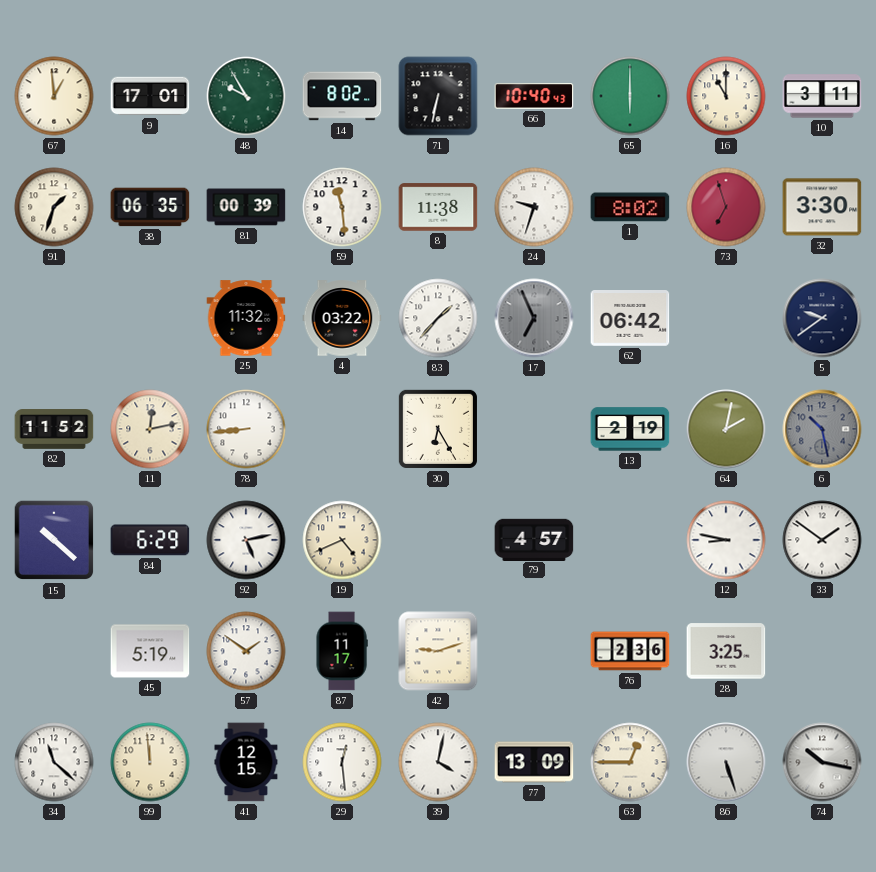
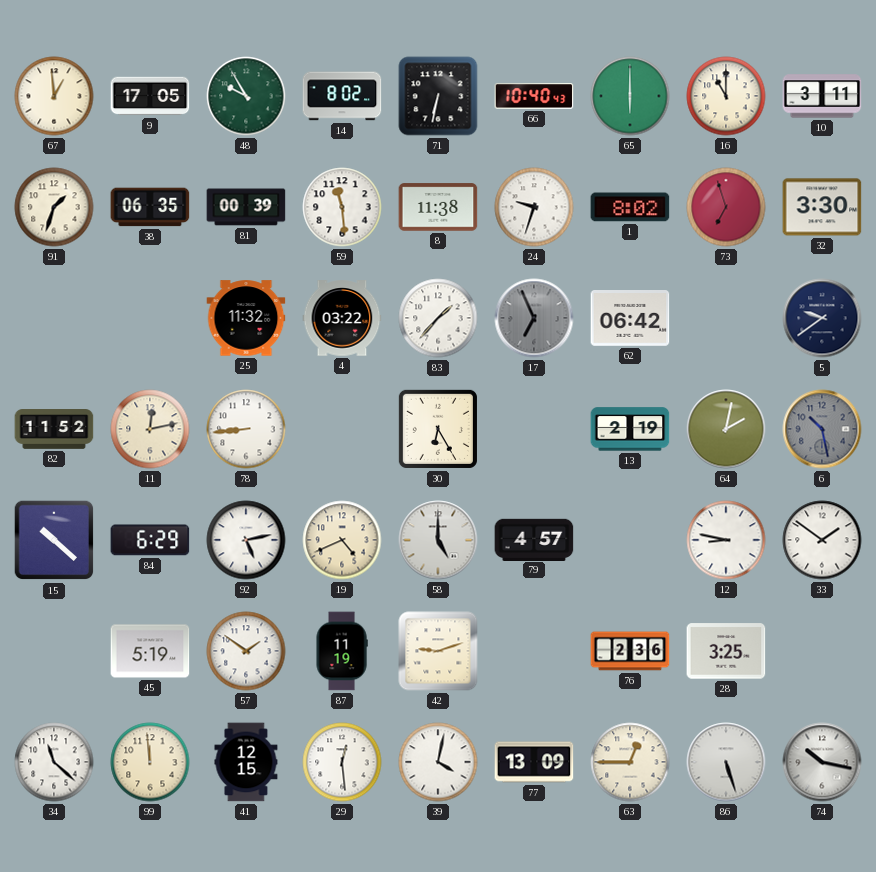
9: 17:01 -> 17:05
58: none -> 5:00
87: 11:17 -> 11:19
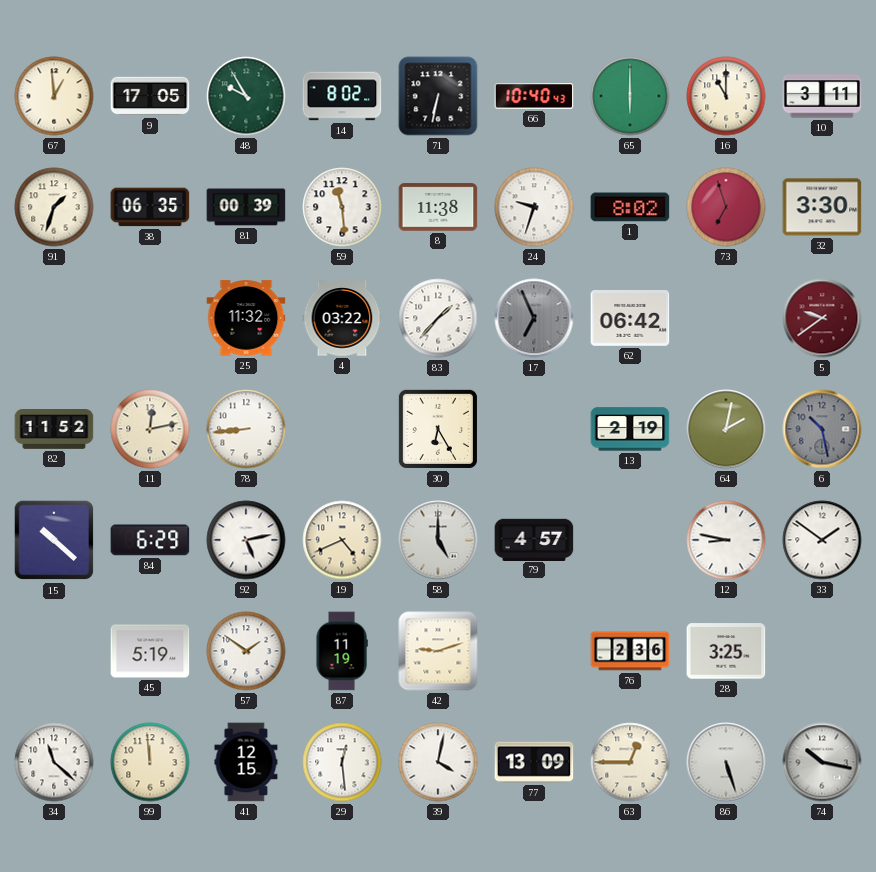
5 dial: navy -> burgundy
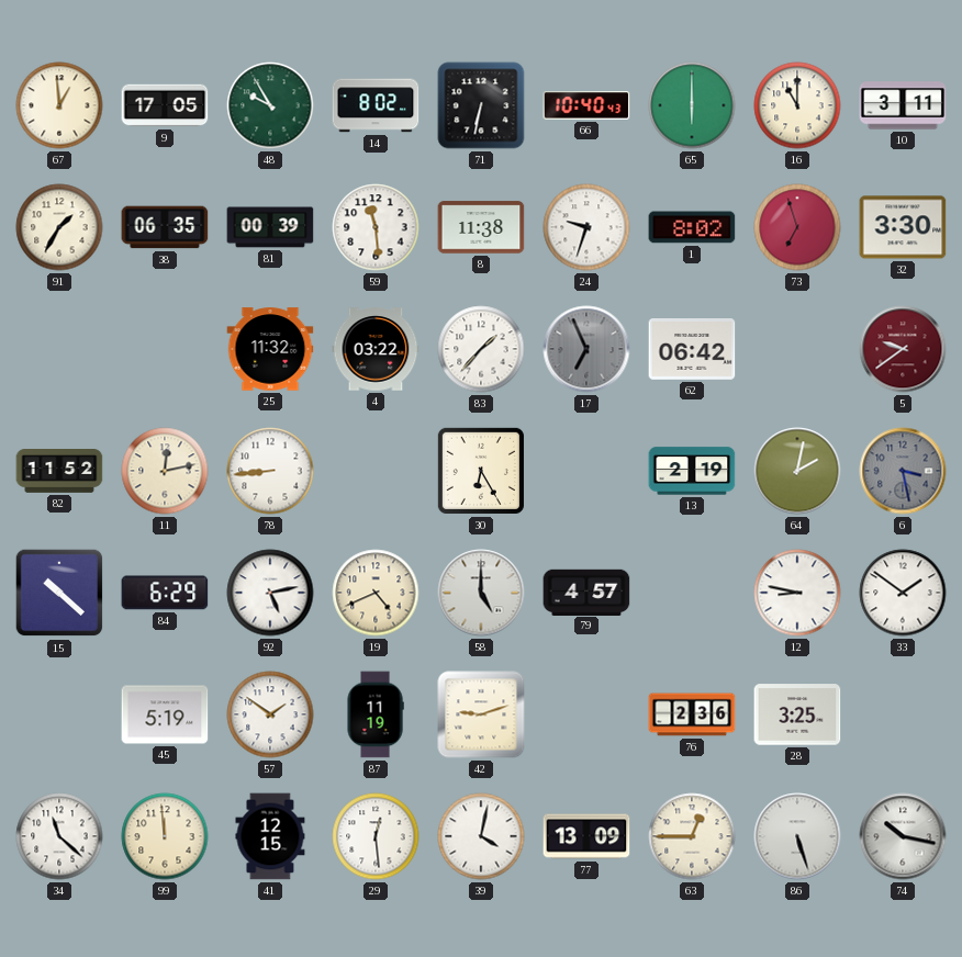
91: 1:33 -> 1:35
6: 10:28 -> 3:28
